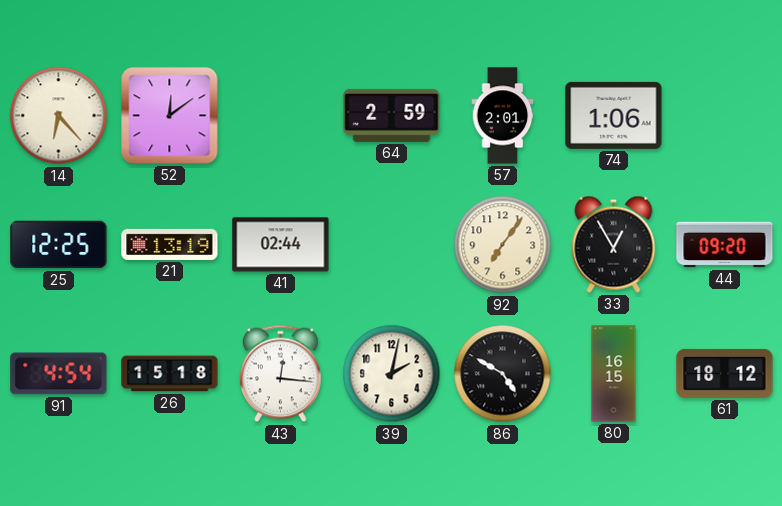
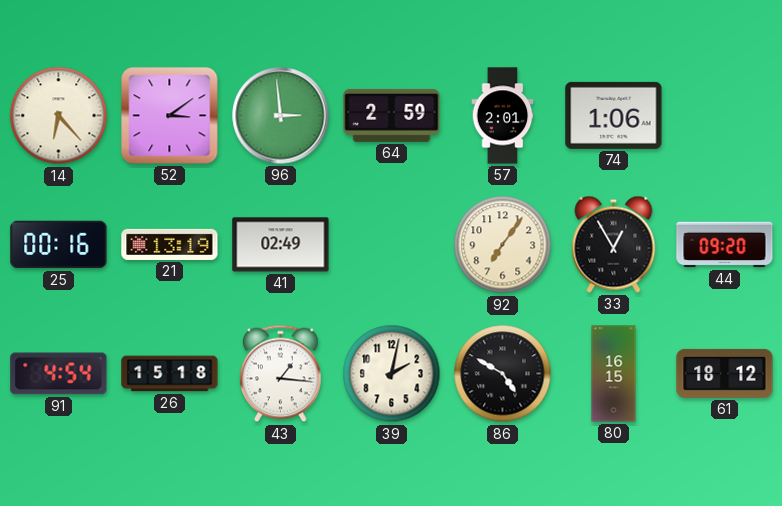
52: 12:09 -> 3:09
96: none -> 2:59
25: 12:25 -> 00:16
41: 02:44 -> 02:49
43: 12:16 -> 1:16
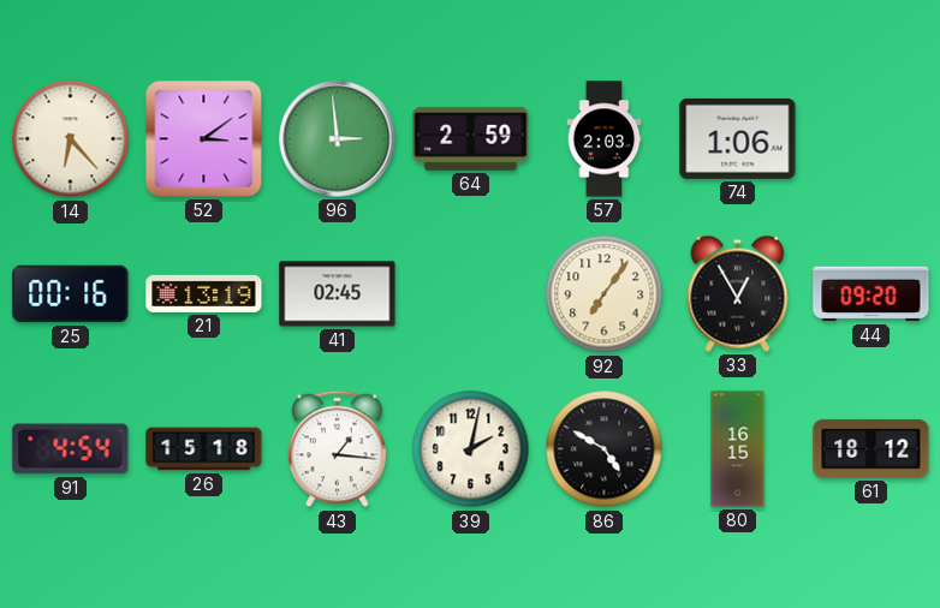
57: 2:01 -> 2:03
41: 02:49 -> 02:45
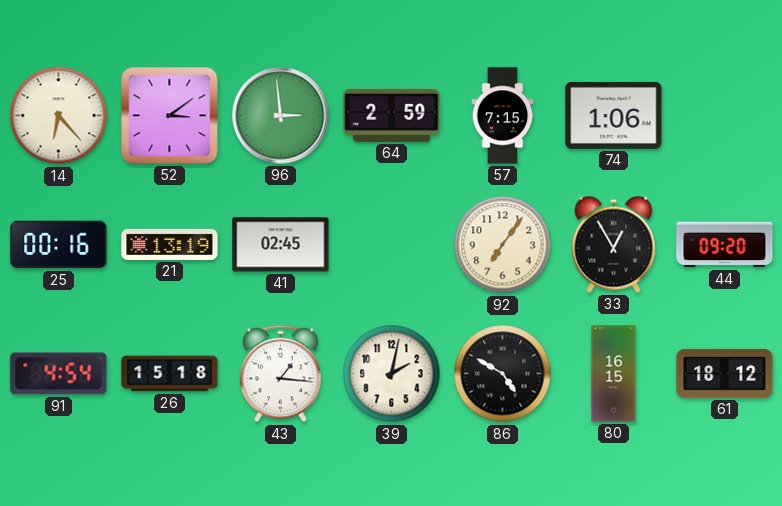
57: 2:03 -> 7:15
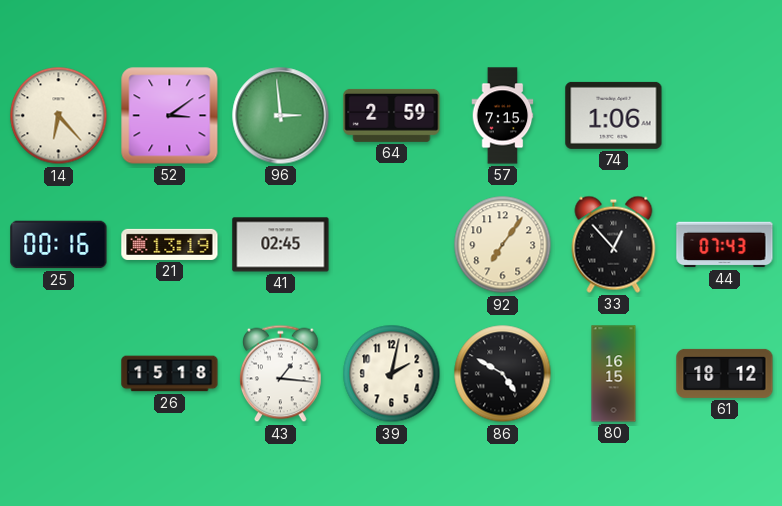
33: 12:55 -> 12:53
44: 09:20 -> 07:43
91: 4:54 -> none
